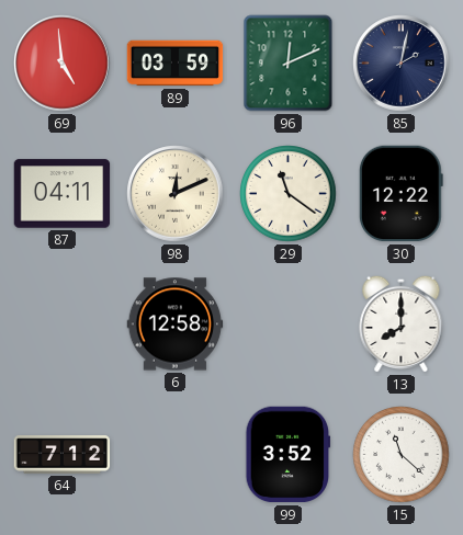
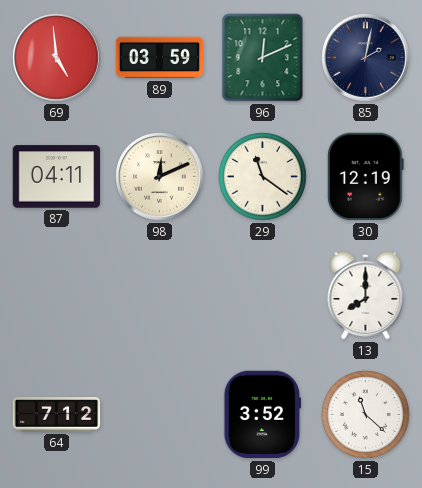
30: 12:22 -> 12:19
6: 12:58 -> none
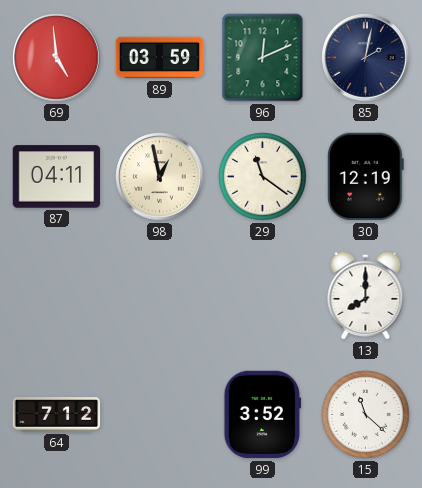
98: 12:11 -> 12:58
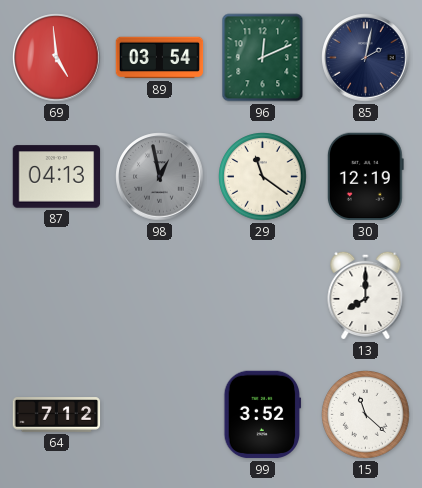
89: 03:59 -> 03:54
87: 04:11 -> 04:13
98 dial: cream -> grey
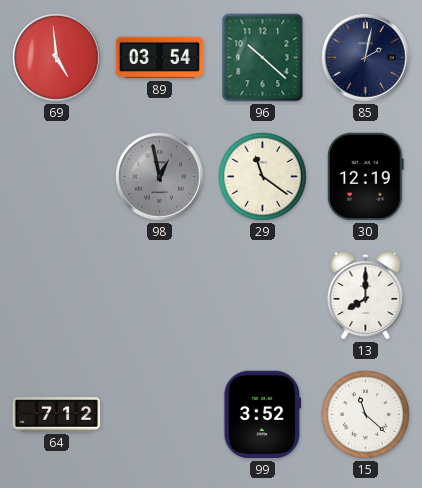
96: 12:11 -> 10:22
87: 04:13 -> none
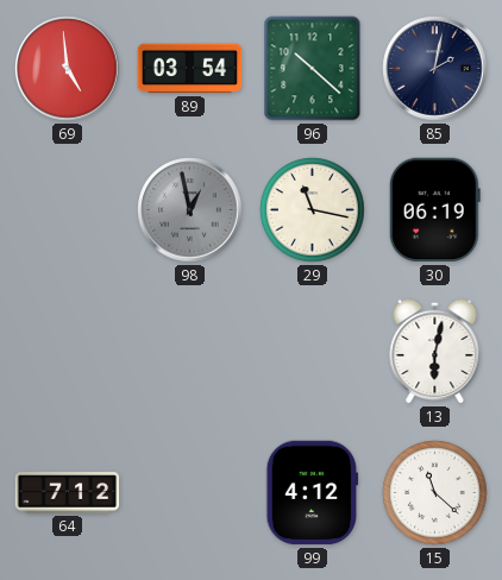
29: 11:21 -> 11:17
30: 12:19 -> 06:19
13: 8:00 -> 6:02
99: 3:52 -> 4:12
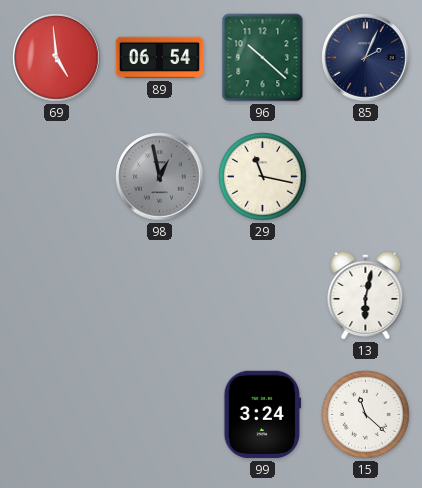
89: 03:54 -> 06:54
85: 2:02 -> 2:04
30: 06:19 -> none
64: 7:12 -> none
99: 4:12 -> 3:24
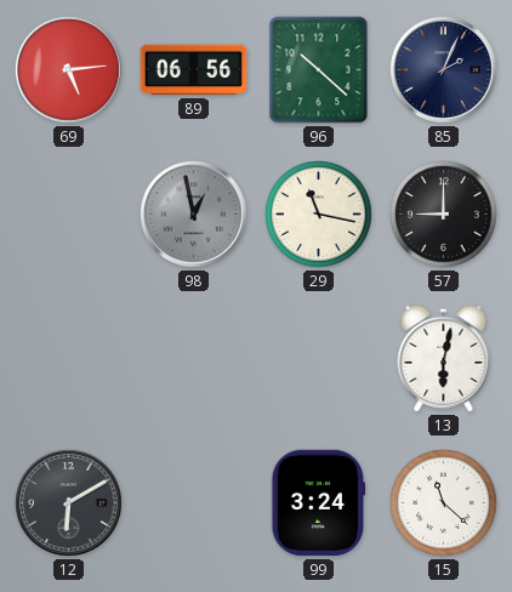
69: 4:59 -> 5:14
89: 06:54 -> 06:56
57: none -> 9:00
12: none -> 6:10
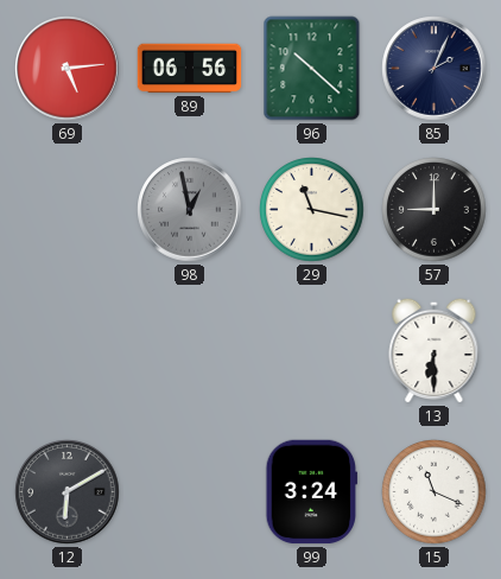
13: 6:02 -> 6:30
15: 11:22 -> 11:19
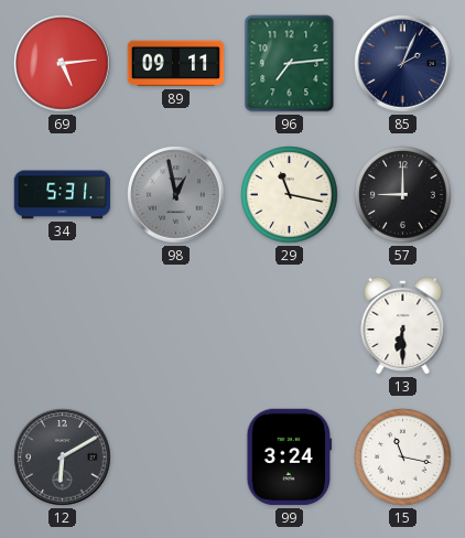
89: 06:56 -> 09:11
96: 10:22 -> 7:14
34: none -> 5:31
15: 11:19 -> 11:17
